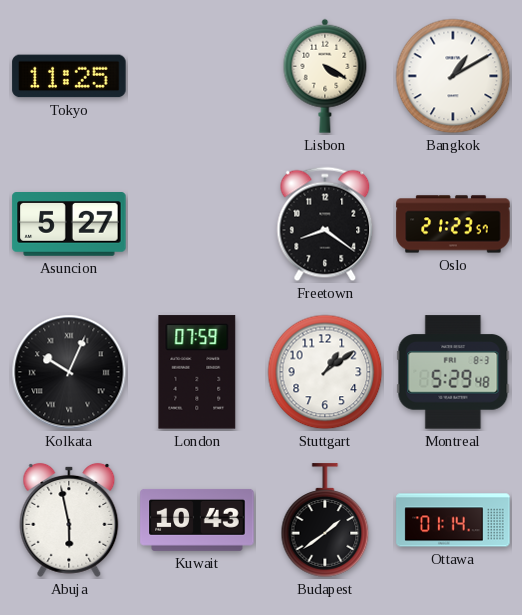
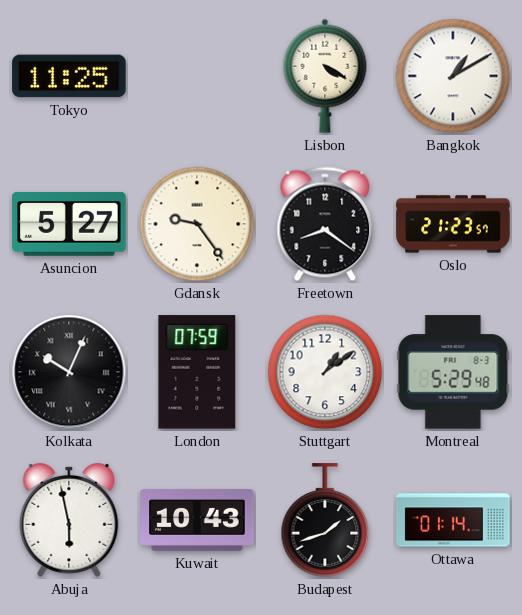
Gdansk: none -> 9:24
Budapest: 1:39 -> 1:42
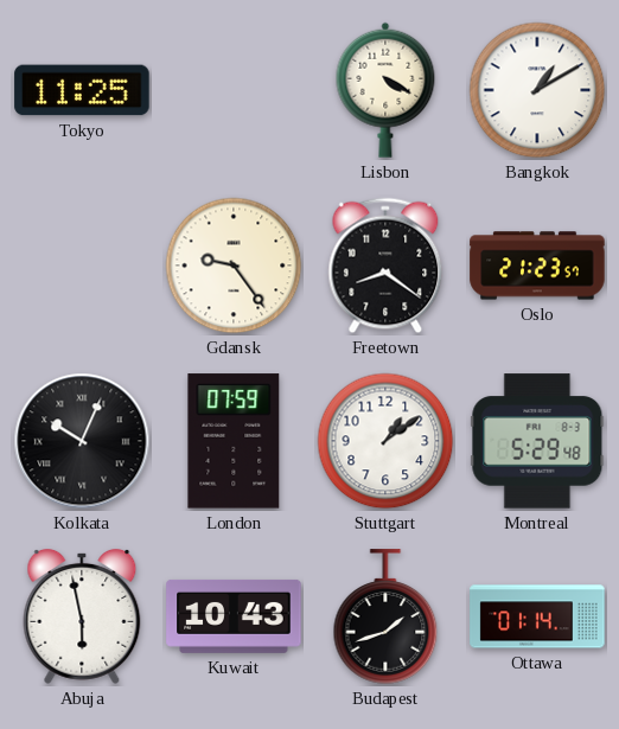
Asuncion: 5:27 -> none
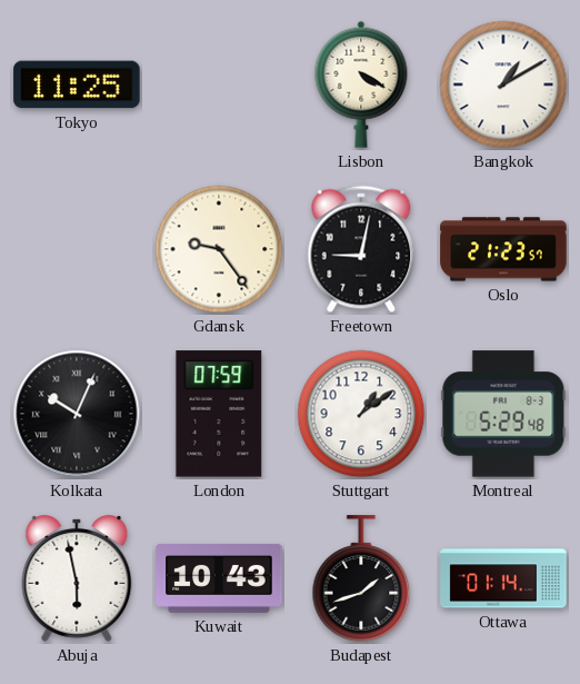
Freetown: 8:21 -> 9:02
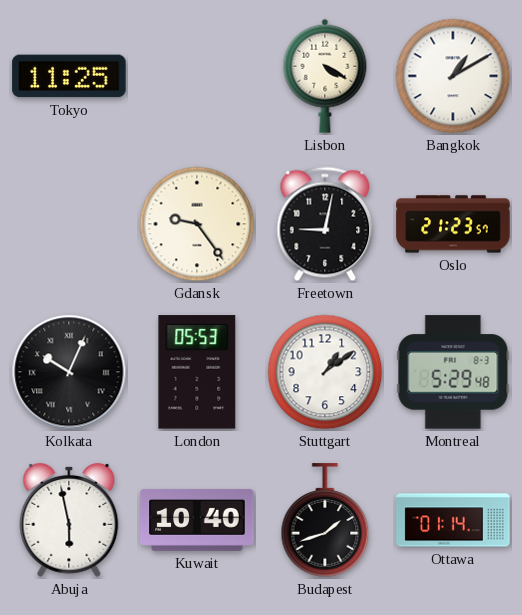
London: 07:59 -> 05:53
Kuwait: 10:43 -> 10:40
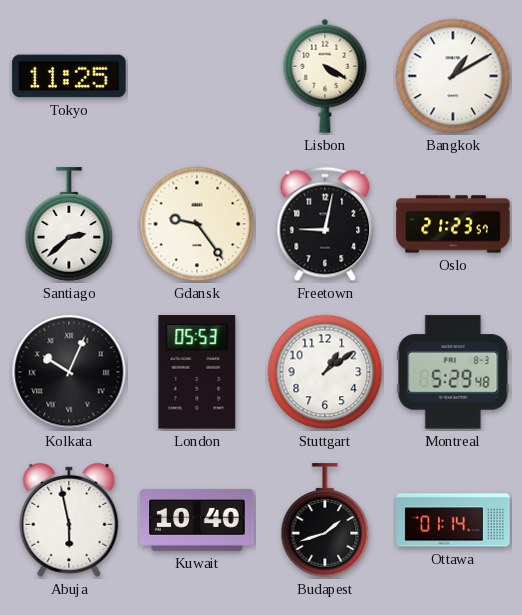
Santiago: none -> 2:38
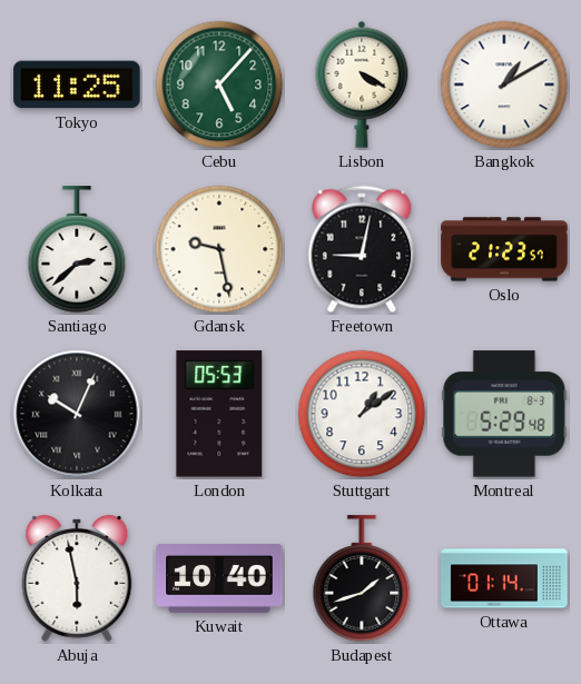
Cebu: none -> 5:07
Gdansk: 9:24 -> 9:28
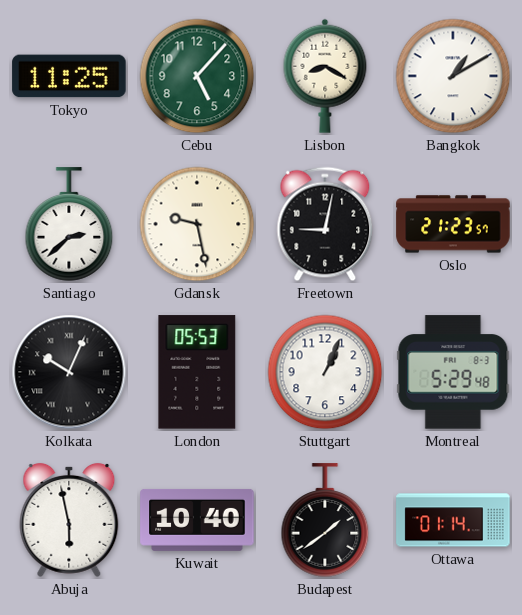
Lisbon: 4:20 -> 8:20
Stuttgart: 1:09 -> 1:04
Budapest: 1:42 -> 1:39
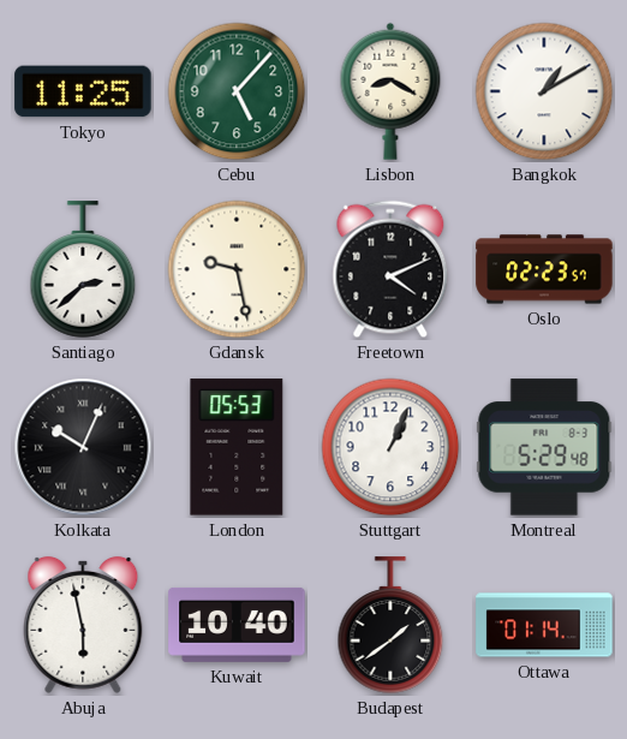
Freetown: 9:02 -> 4:11
Oslo: 21:23 -> 02:23
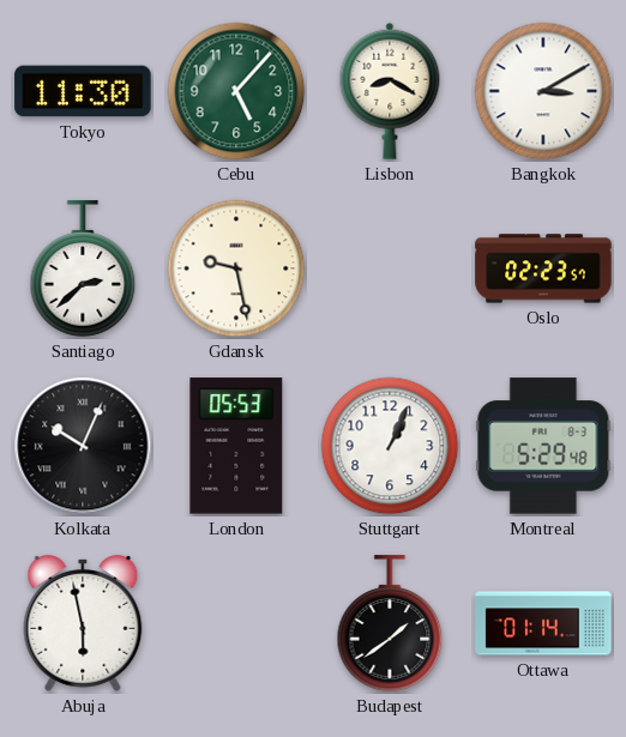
Tokyo: 11:25 -> 11:30
Bangkok: 1:10 -> 3:10
Freetown: 4:11 -> none
Kuwait: 10:40 -> none
